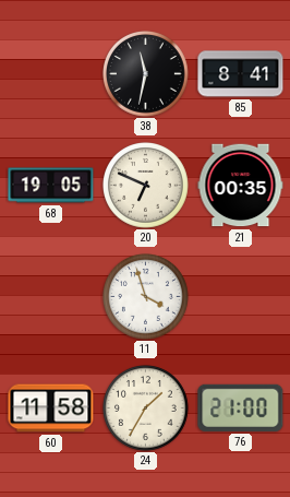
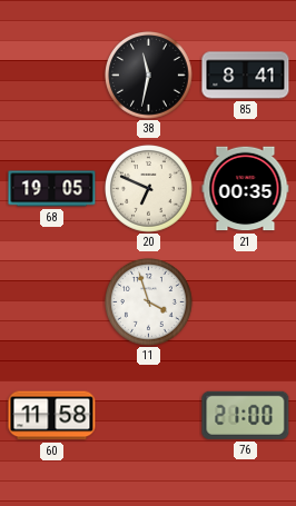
24: 1:35 -> none
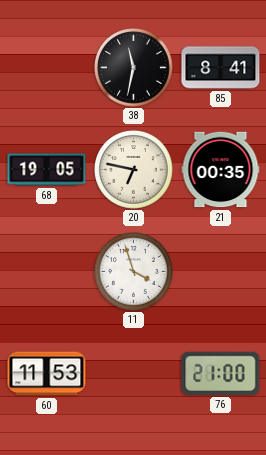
20: 6:49 -> 6:47
60: 11:58 -> 11:53
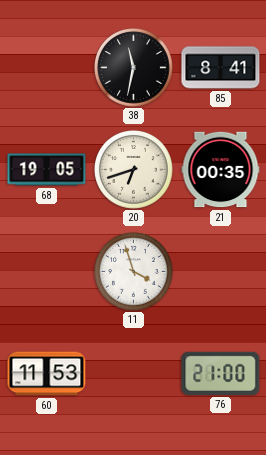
20: 6:47 -> 6:42
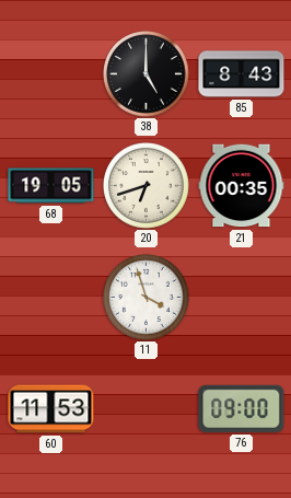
38: 11:32 -> 5:00
85: 8:41 -> 8:43
76: 21:00 -> 09:00
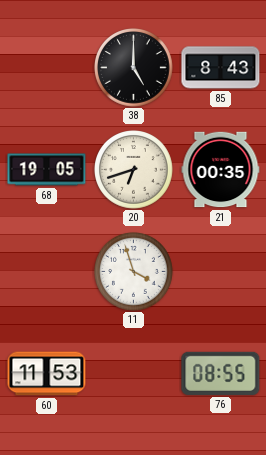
76: 09:00 -> 08:55
